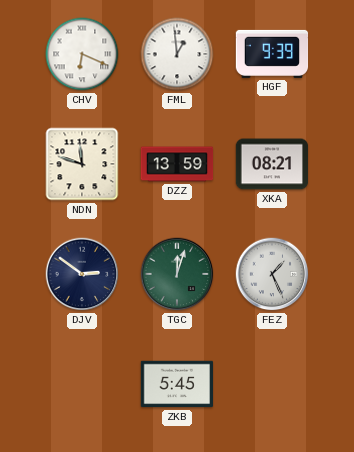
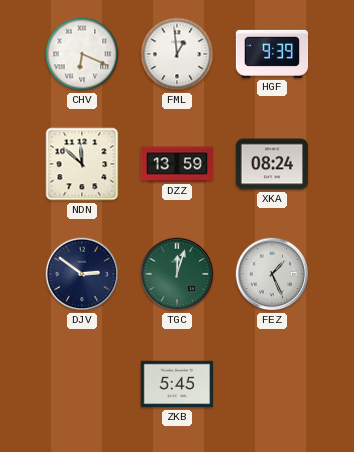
NDN: 11:48 -> 11:52
XKA: 08:21 -> 08:24
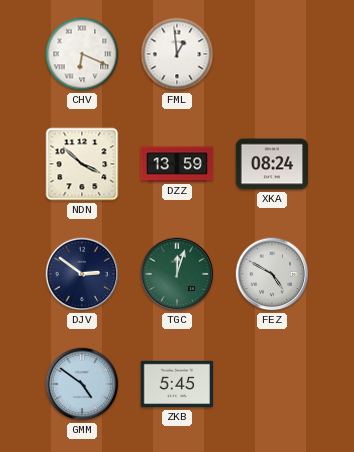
HGF: 9:39 -> none
NDN: 11:52 -> 3:52
FEZ: 1:26 -> 4:50
GMM: none -> 4:51
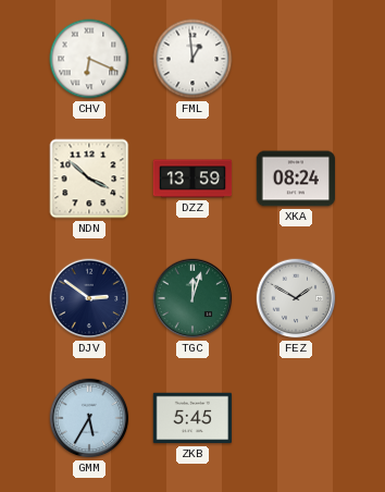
FEZ: 4:50 -> 1:50
GMM: 4:51 -> 5:35
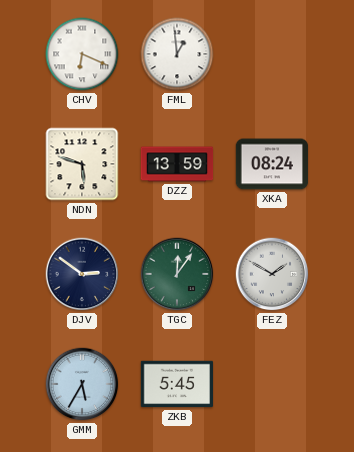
NDN: 3:52 -> 5:48
TGC: 12:03 -> 12:06
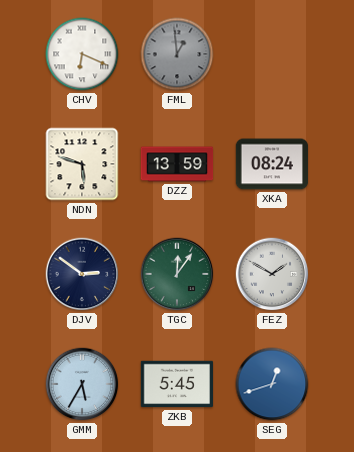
FML dial: white -> grey
SEG: none -> 12:42
